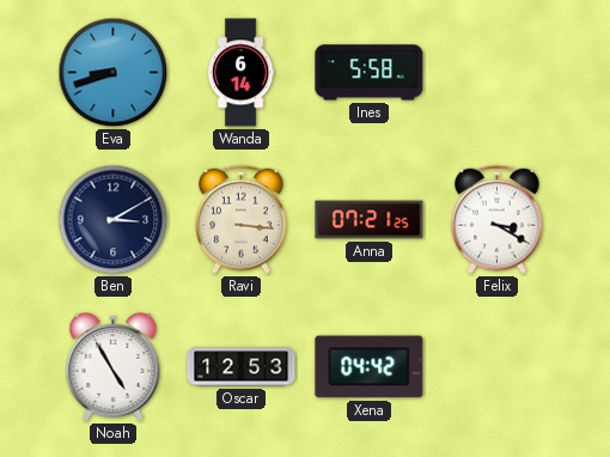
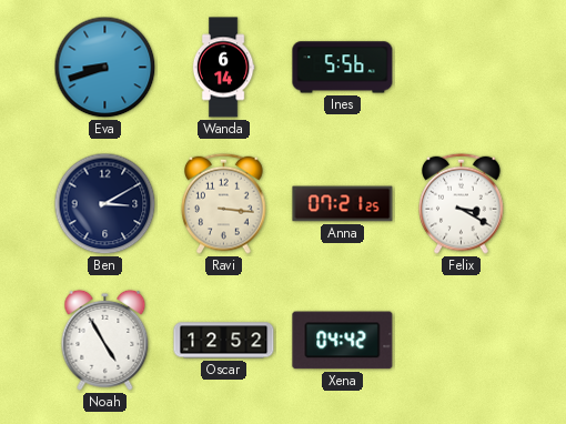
Ines: 5:58 -> 5:56
Oscar: 12:53 -> 12:52
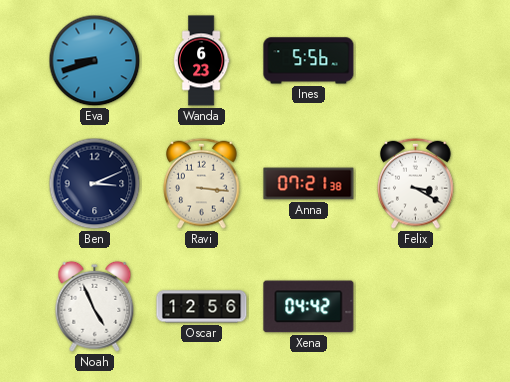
Wanda: 6:14 -> 6:23
Ben: 3:10 -> 3:11
Anna: 07:21:25 -> 07:21:38
Noah: 4:55 -> 4:56
Oscar: 12:52 -> 12:56
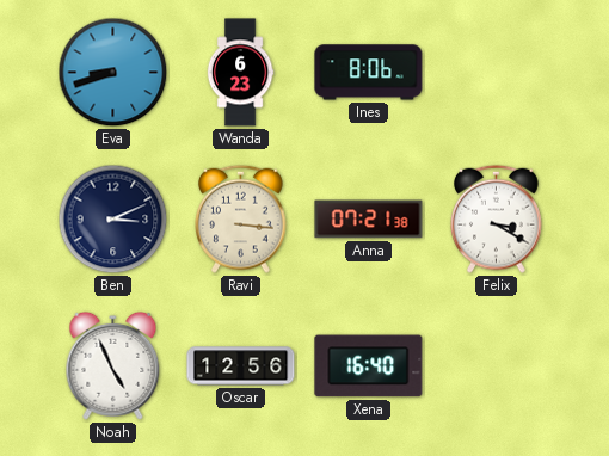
Ines: 5:56 -> 8:06
Xena: 04:42 -> 16:40
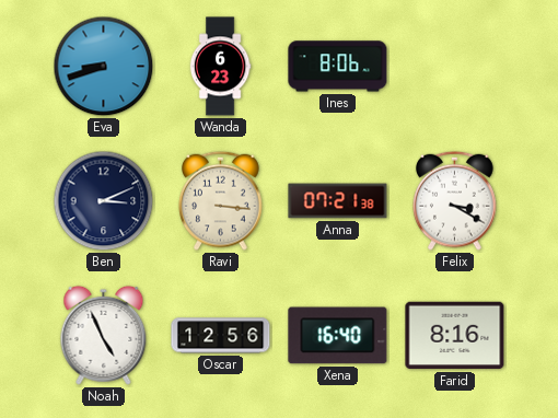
Farid: none -> 8:16
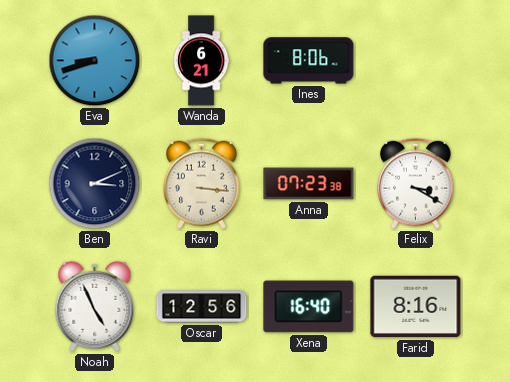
Wanda: 6:23 -> 6:21
Anna: 07:21 -> 07:23
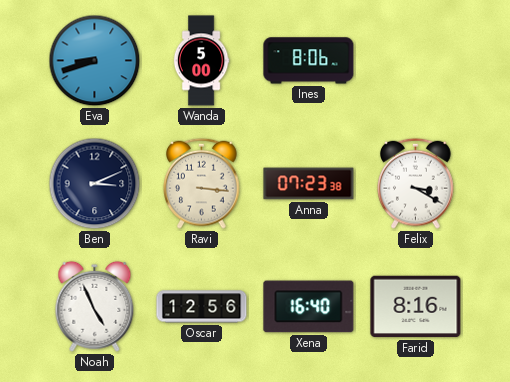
Wanda: 6:21 -> 5:00
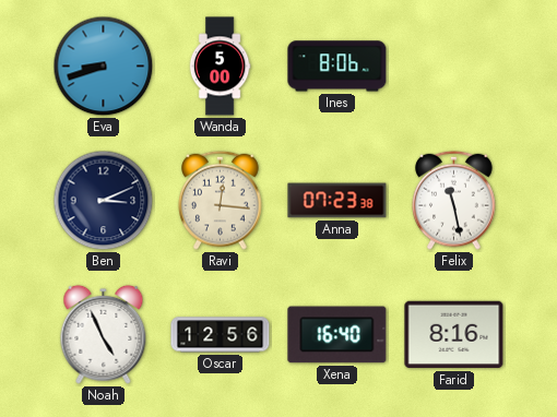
Ravi: 3:16 -> 12:16
Felix: 3:20 -> 11:28
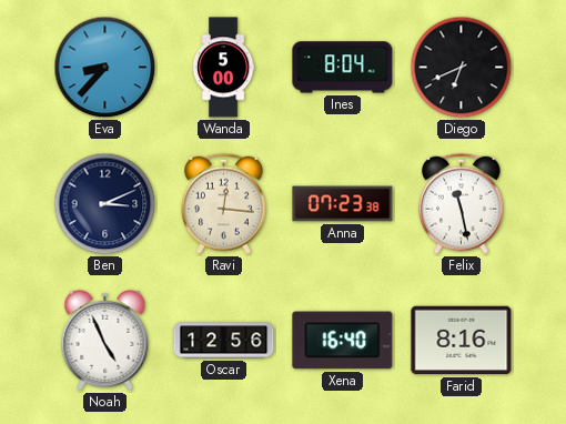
Eva: 8:42 -> 8:37
Ines: 8:06 -> 8:04
Diego: none -> 6:41
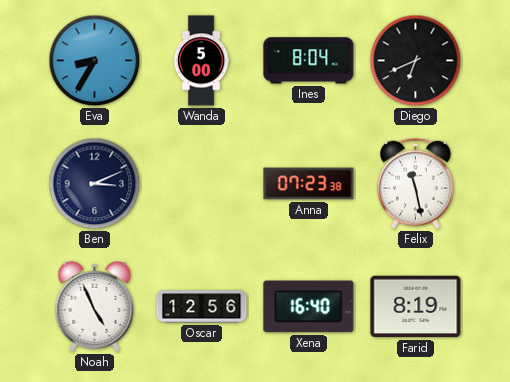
Eva: 8:37 -> 8:35
Ravi: 12:16 -> none
Farid: 8:16 -> 8:19
